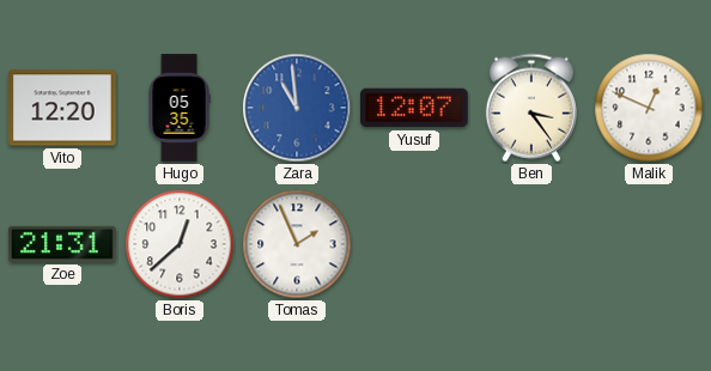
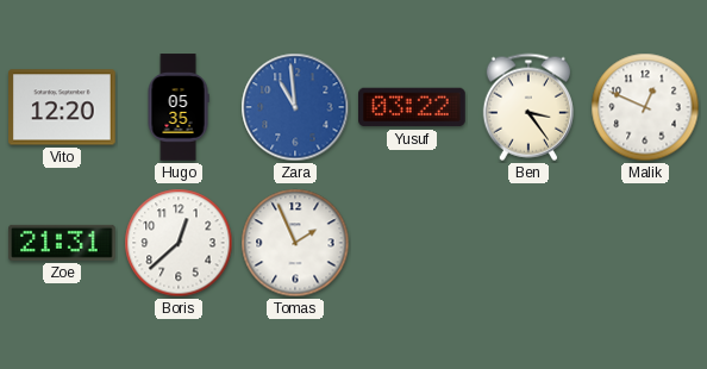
Yusuf: 12:07 -> 03:22
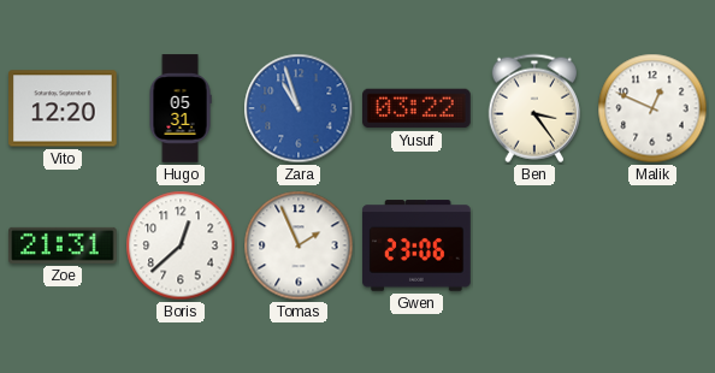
Hugo: 05:35 -> 05:31
Zara: 10:59 -> 10:57
Gwen: none -> 23:06
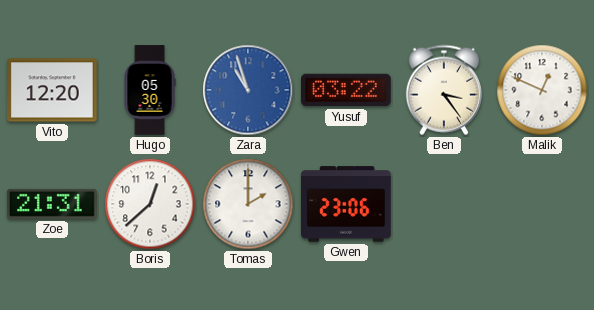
Hugo: 05:31 -> 05:30
Tomas: 1:56 -> 2:00
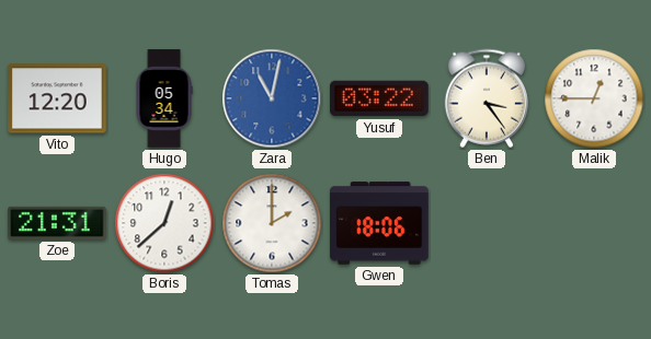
Hugo: 05:30 -> 05:34
Zara: 10:57 -> 11:02
Malik: 12:49 -> 12:45
Gwen: 23:06 -> 18:06
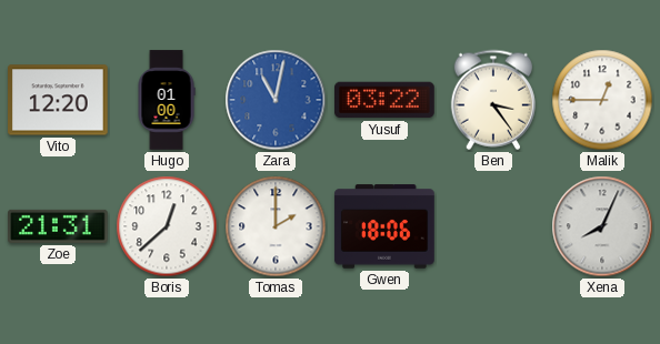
Hugo: 05:34 -> 01:00
Xena: none -> 8:04
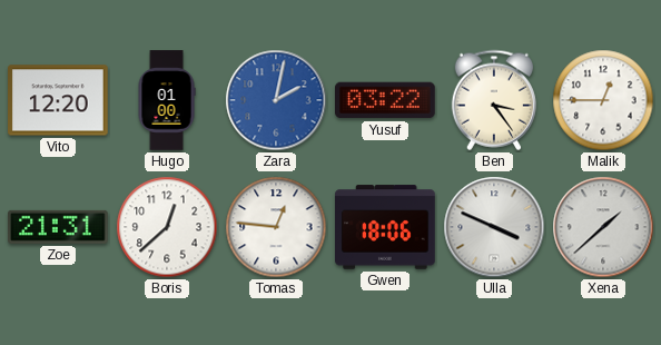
Zara: 11:02 -> 2:02
Tomas: 2:00 -> 12:46
Ulla: none -> 3:49
Xena: 8:04 -> 1:38
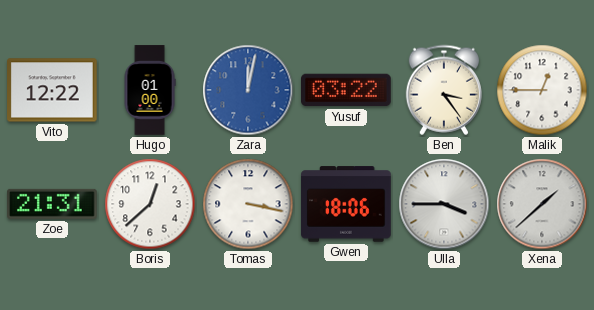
Vito: 12:20 -> 12:22
Zara: 2:02 -> 12:02
Tomas: 12:46 -> 3:17
Ulla: 3:49 -> 3:45
